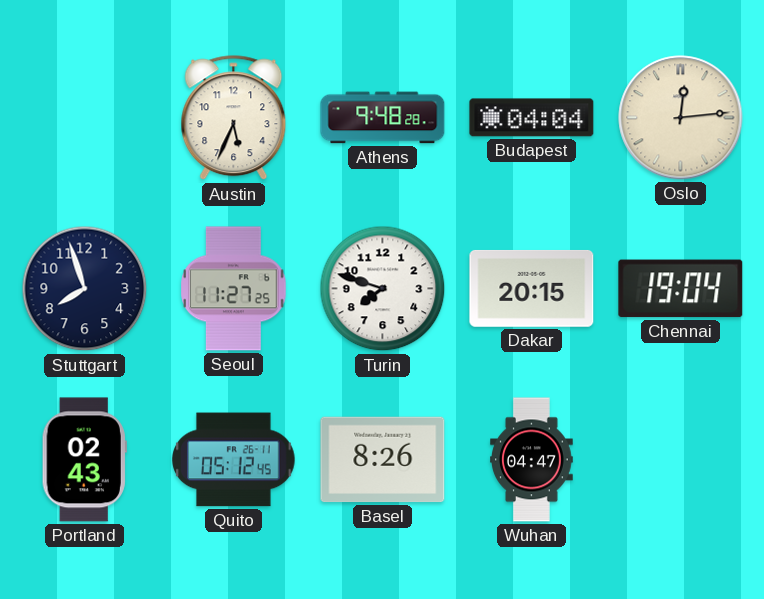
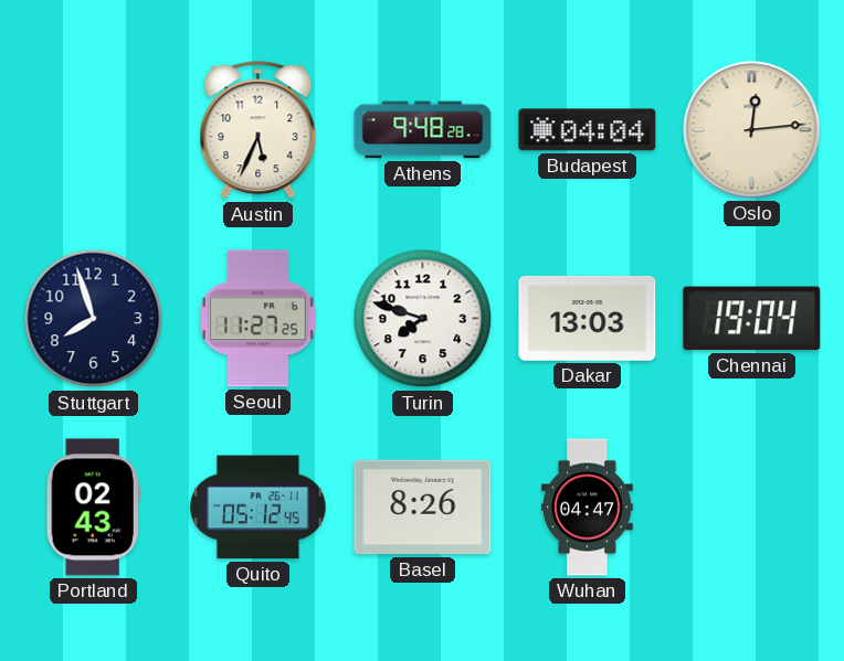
Dakar: 20:15 -> 13:03
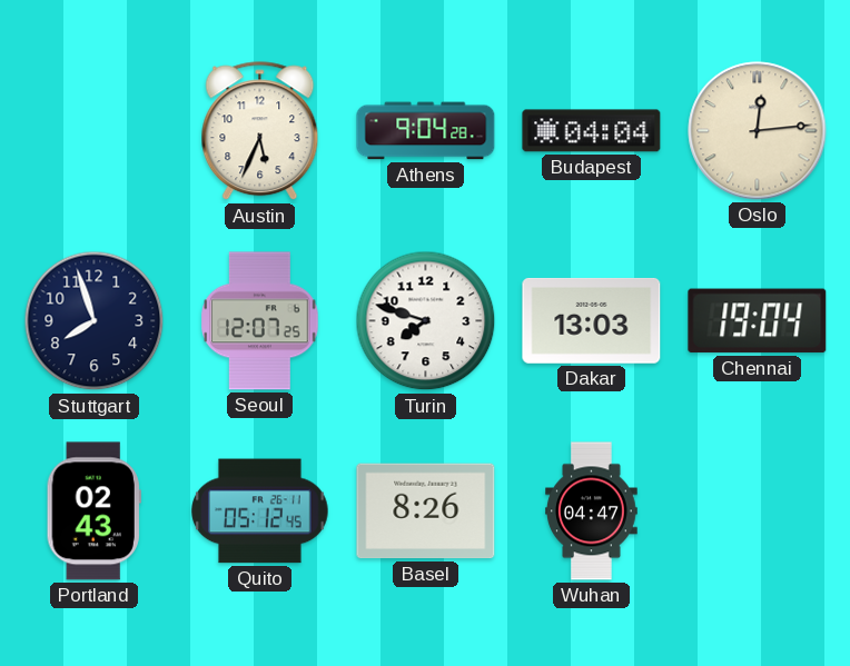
Athens: 9:48 -> 9:04
Seoul: 11:27 -> 12:07
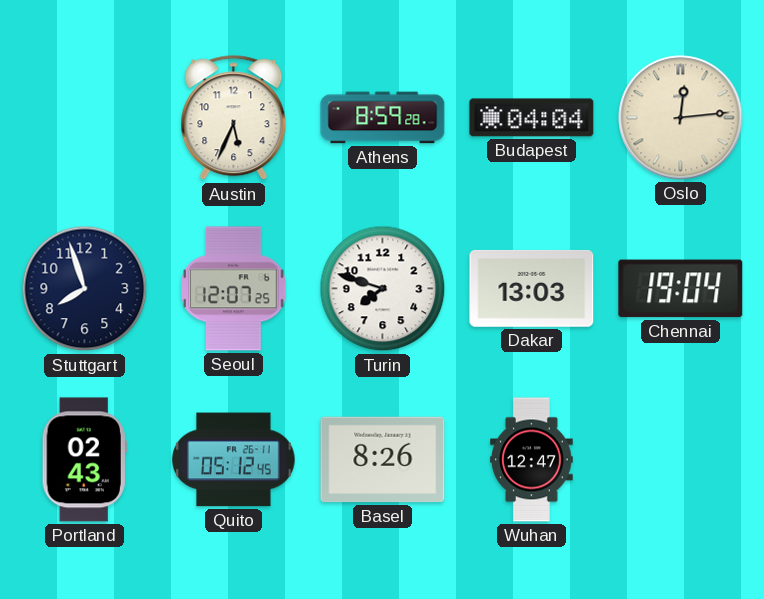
Athens: 9:04 -> 8:59
Wuhan: 04:47 -> 12:47
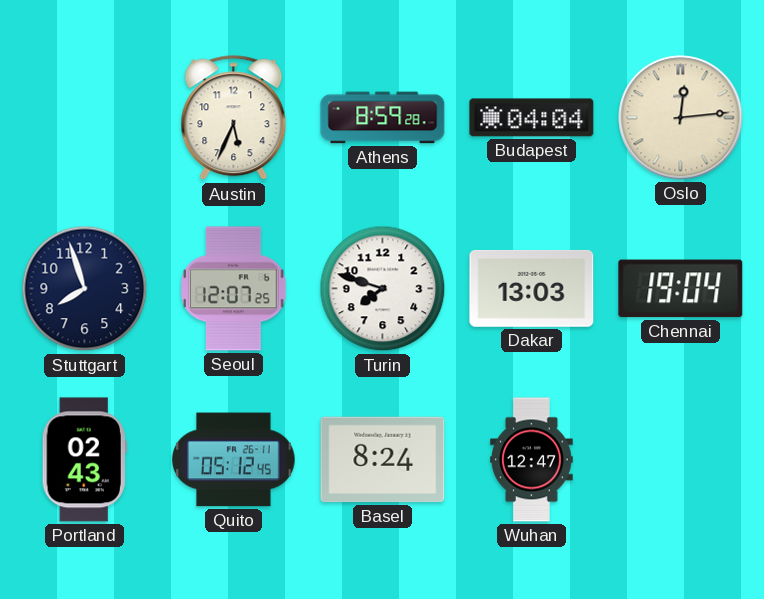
Basel: 8:26 -> 8:24
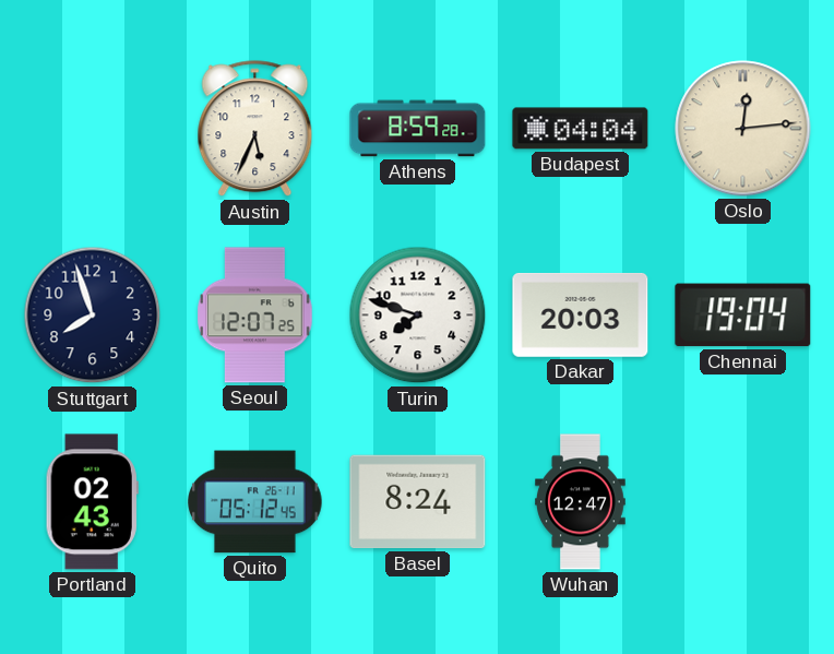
Dakar: 13:03 -> 20:03
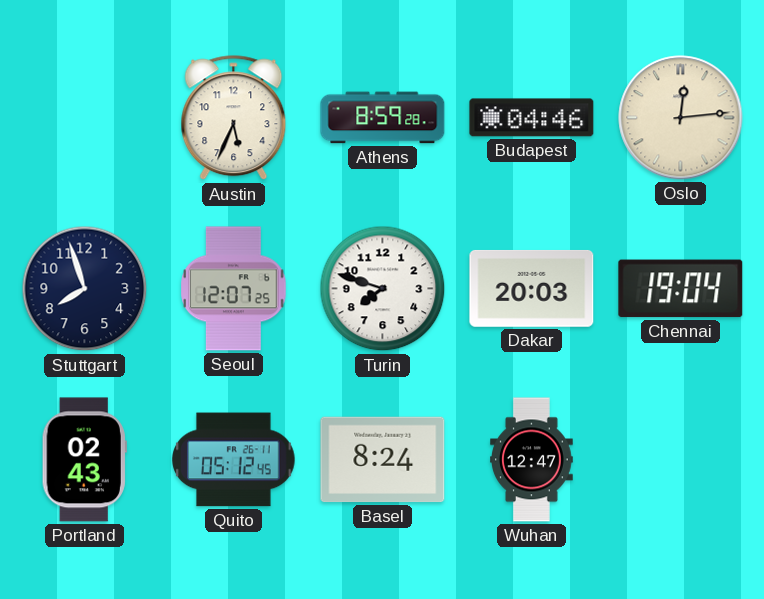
Budapest: 04:04 -> 04:46
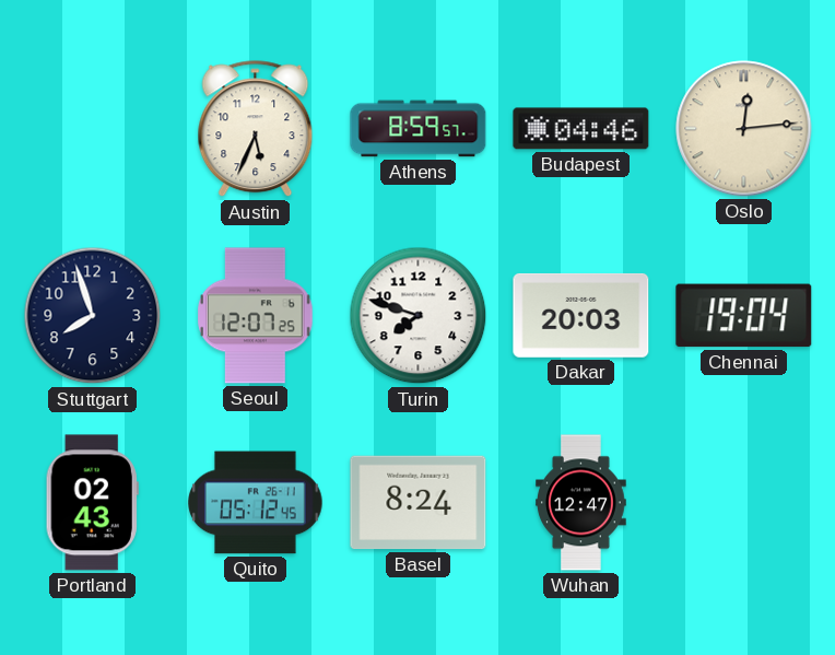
Athens: 8:59:28 -> 8:59:57
